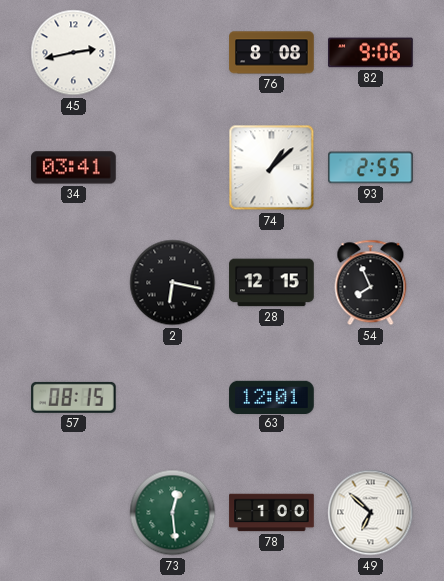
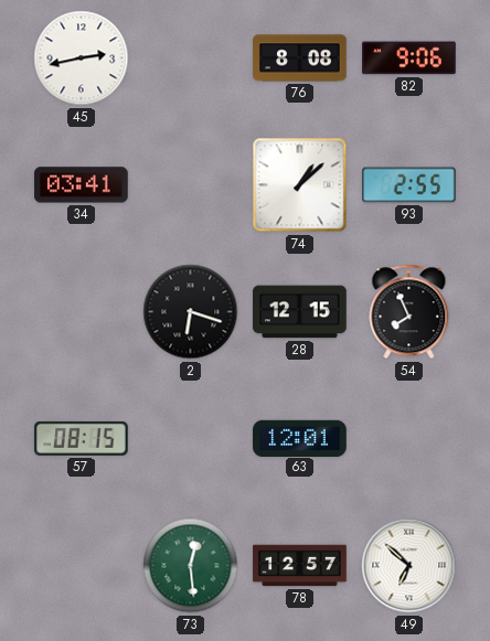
2: 6:17 -> 6:18
78: 1:00 -> 12:57
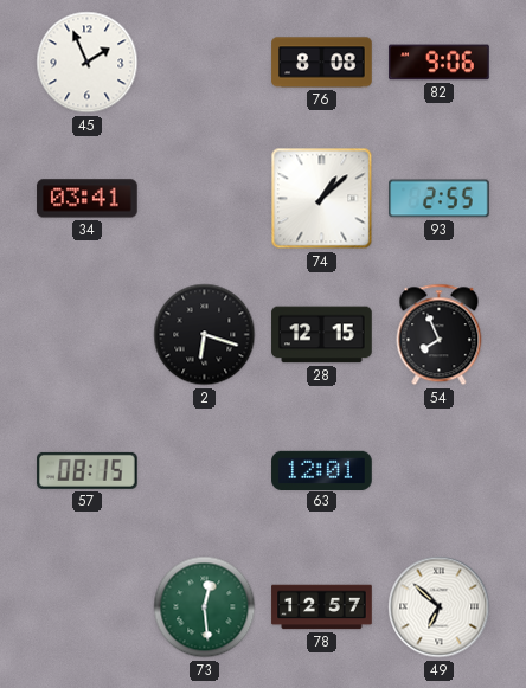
45: 2:43 -> 1:56
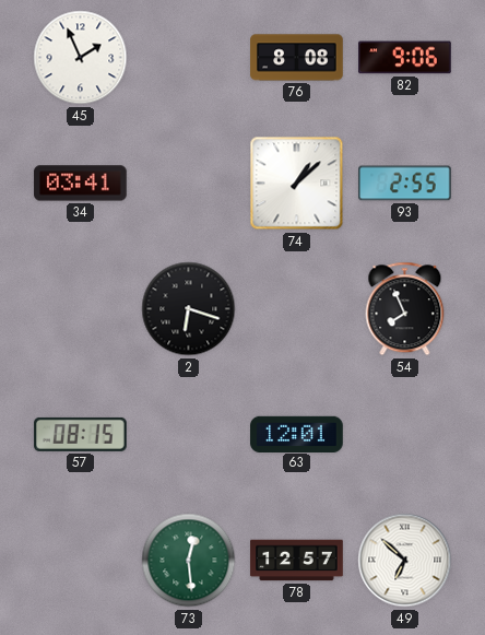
28: 12:15 -> none
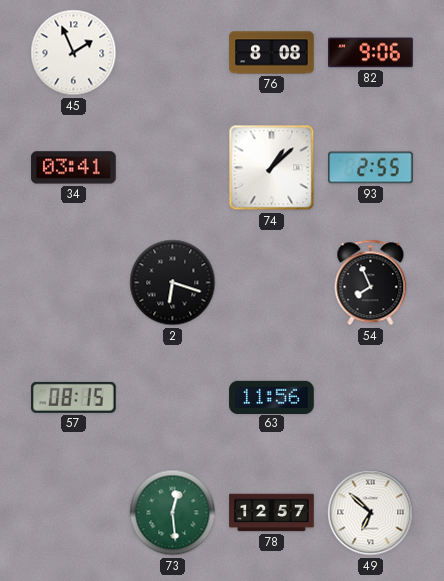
63: 12:01 -> 11:56
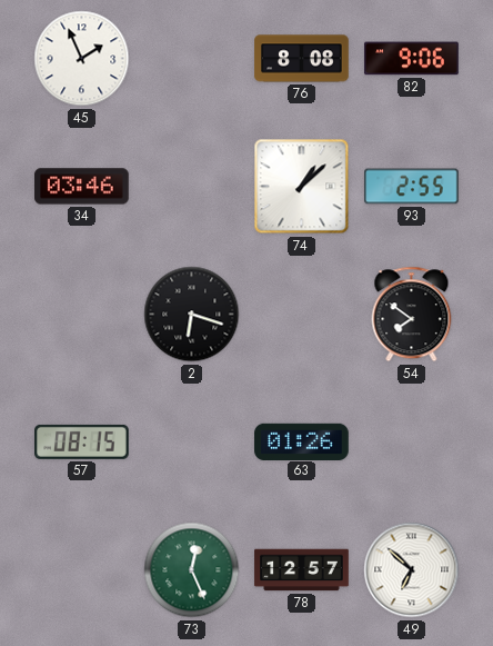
34: 03:41 -> 03:46
54: 7:56 -> 7:51
63: 11:56 -> 01:26
73: 12:29 -> 12:26
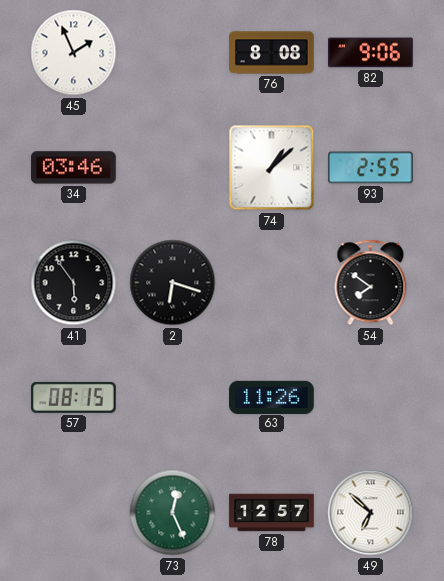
41: none -> 5:54
63: 01:26 -> 11:26
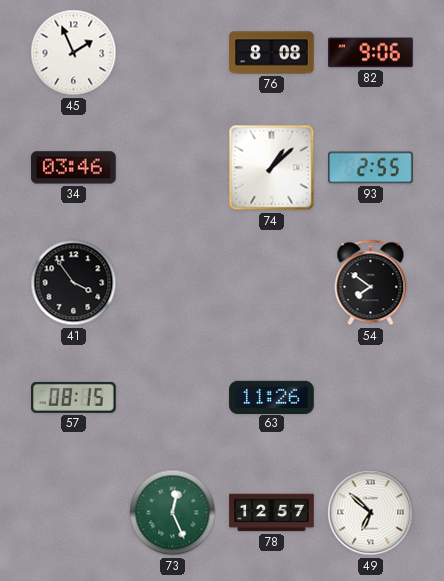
41: 5:54 -> 3:54
2: 6:18 -> none
